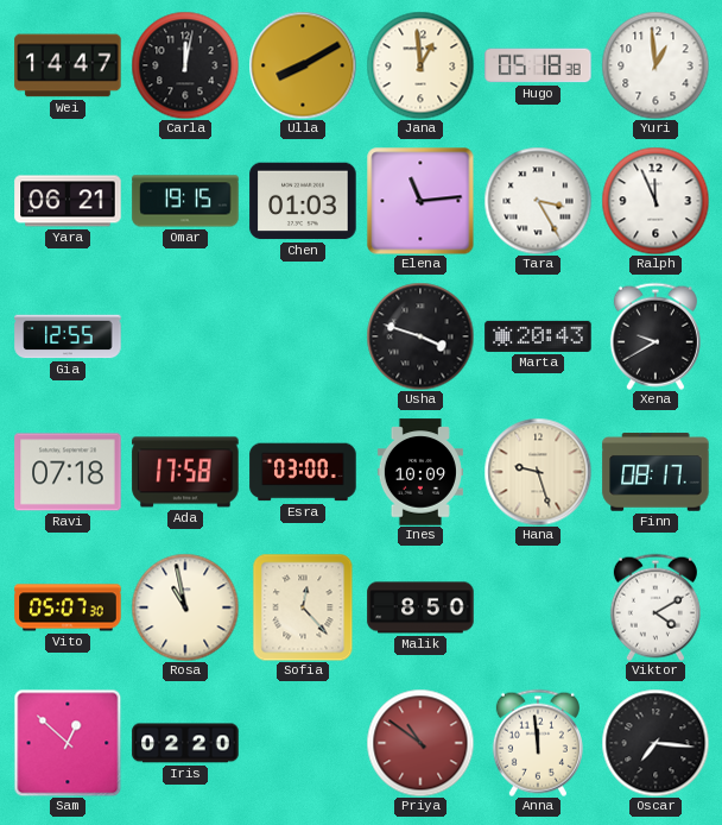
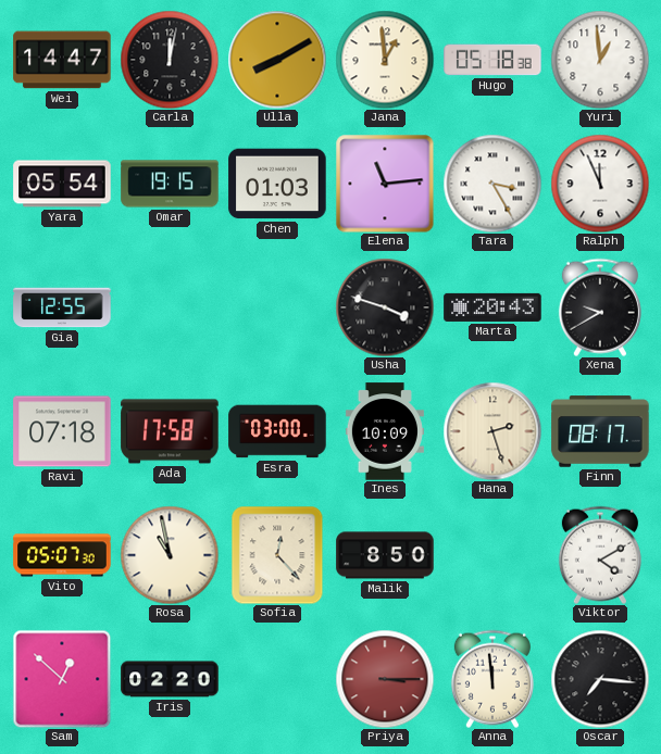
Yara: 06:21 -> 05:54
Hana: 9:27 -> 2:27
Priya: 10:51 -> 3:15
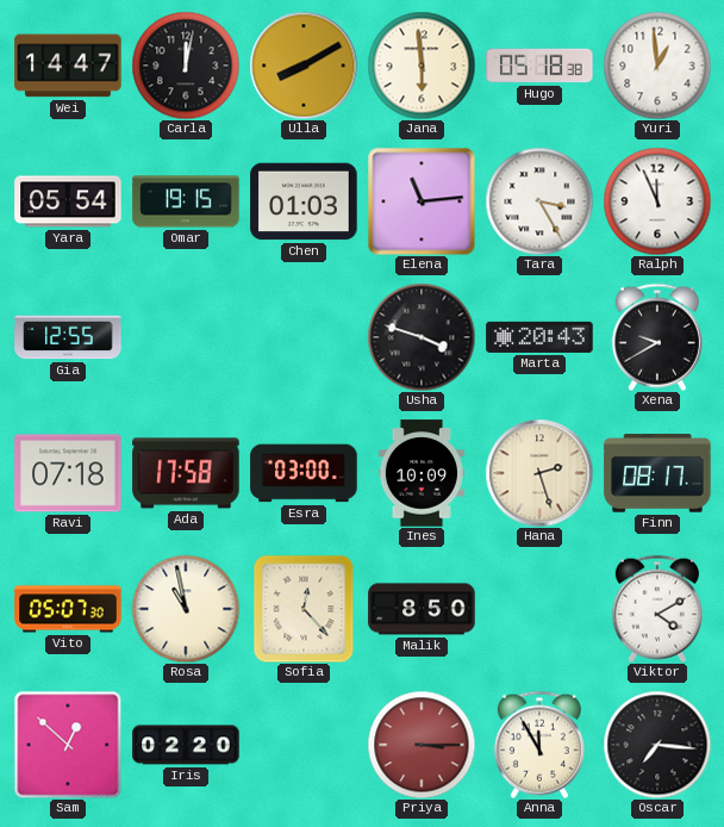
Jana: 12:59 -> 5:59
Anna: 11:59 -> 11:55
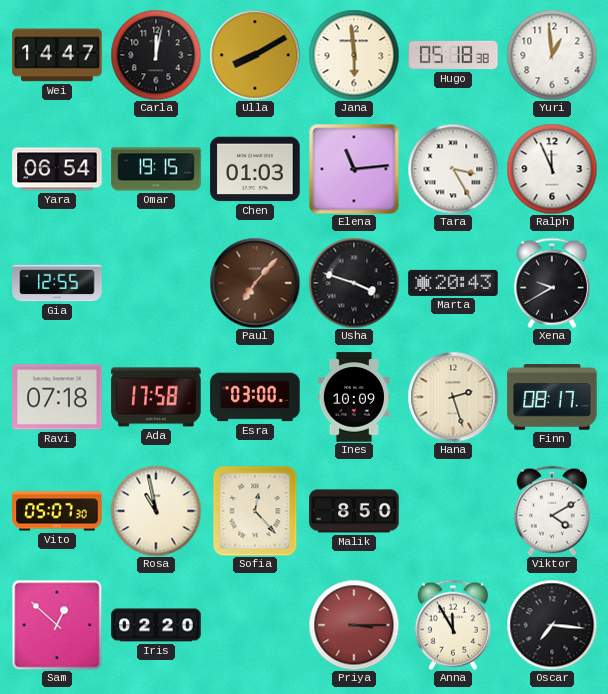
Yara: 05:54 -> 06:54
Paul: none -> 7:07
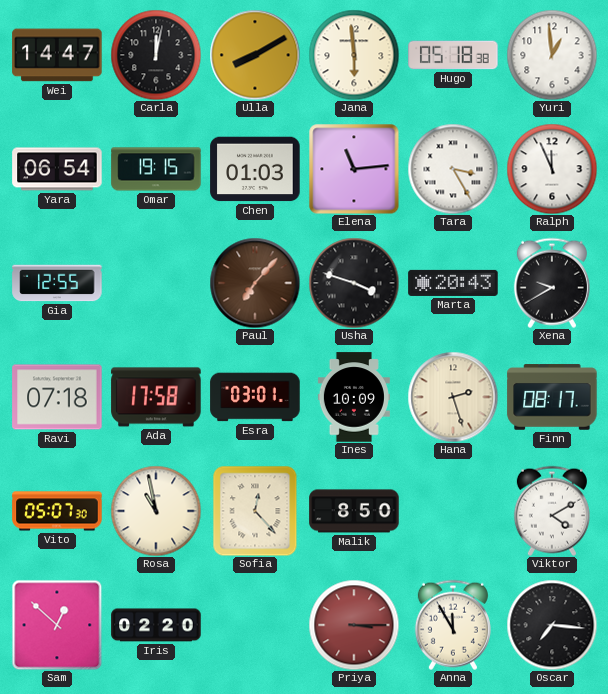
Esra: 03:00 -> 03:01
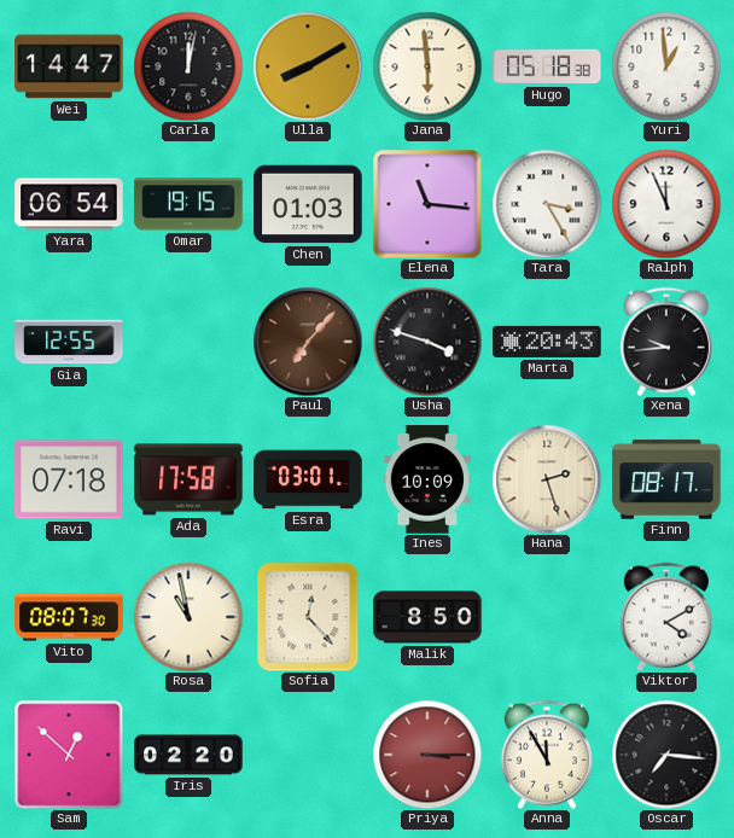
Elena: 11:14 -> 11:16
Xena: 9:40 -> 9:44
Vito: 05:07 -> 08:07
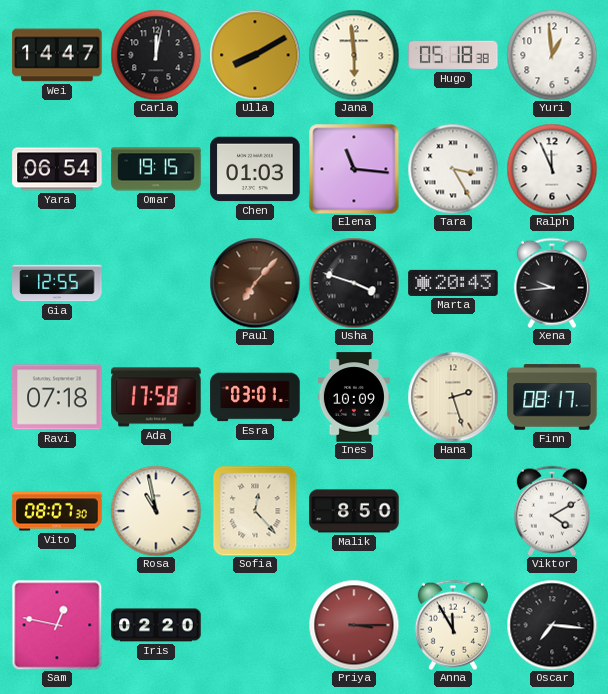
Sam: 12:52 -> 12:47
